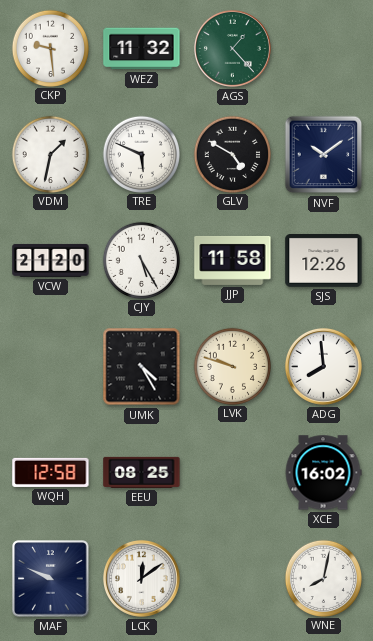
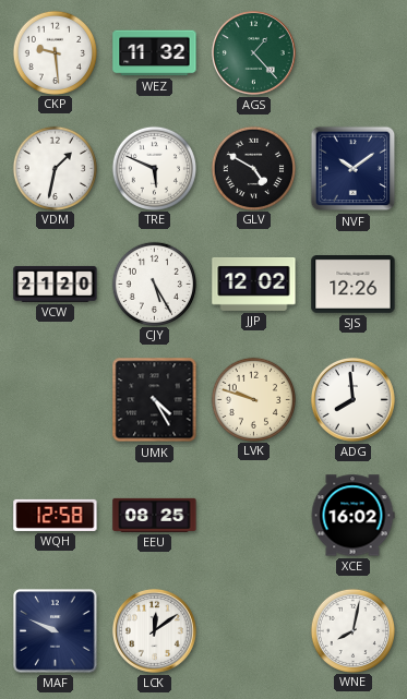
JJP: 11:58 -> 12:02
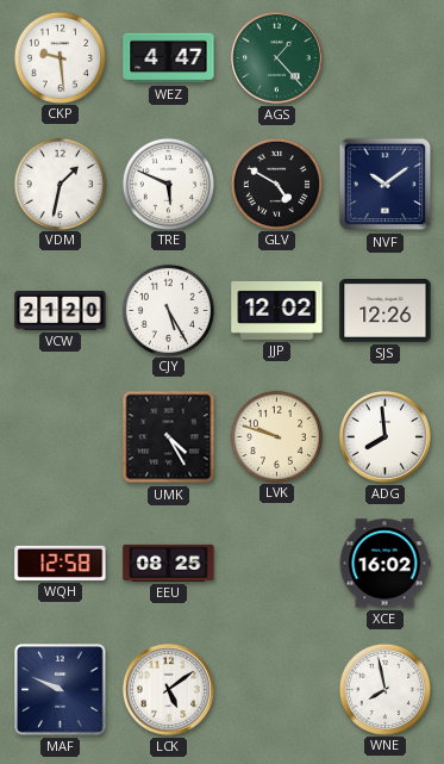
WEZ: 11:32 -> 4:47
LCK: 12:09 -> 5:09
WNE: 8:02 -> 7:58
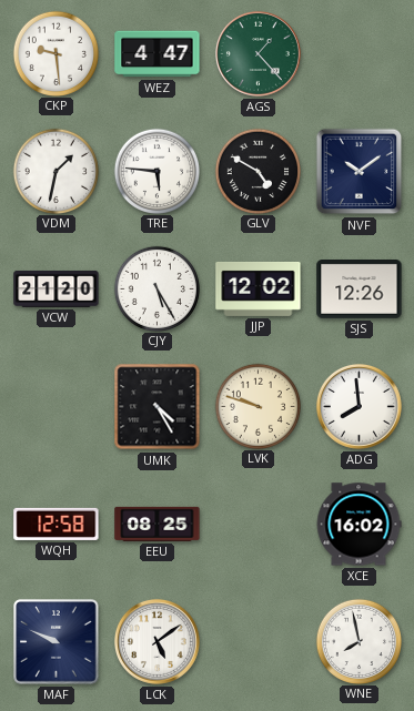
TRE: 5:49 -> 5:46
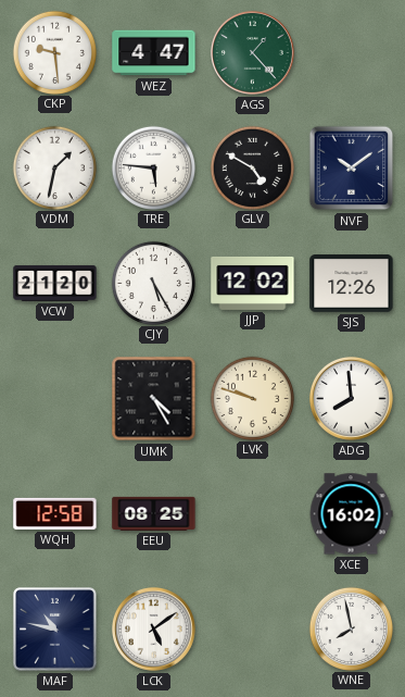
MAF: 9:49 -> 10:47
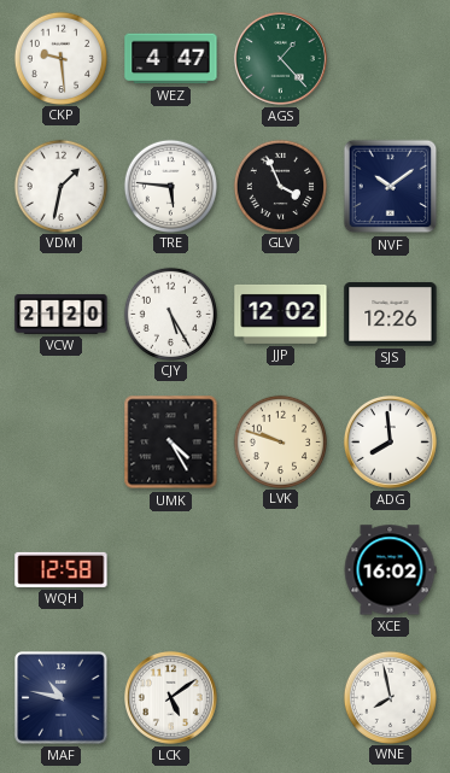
GLV: 4:50 -> 3:56
EEU: 08:25 -> none
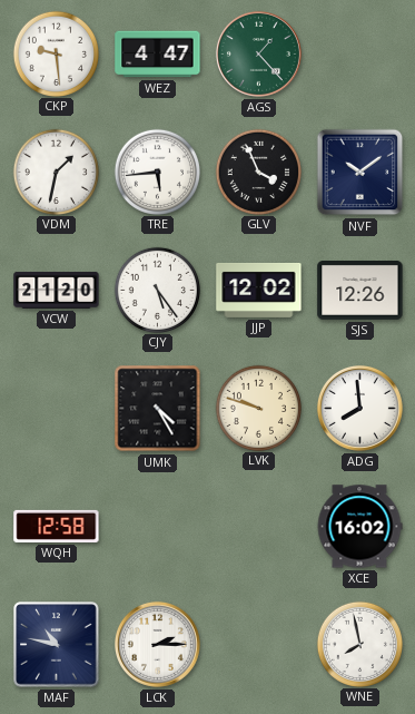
TRE: 5:46 -> 5:44
CJY: 5:25 -> 5:24
LCK: 5:09 -> 2:15
